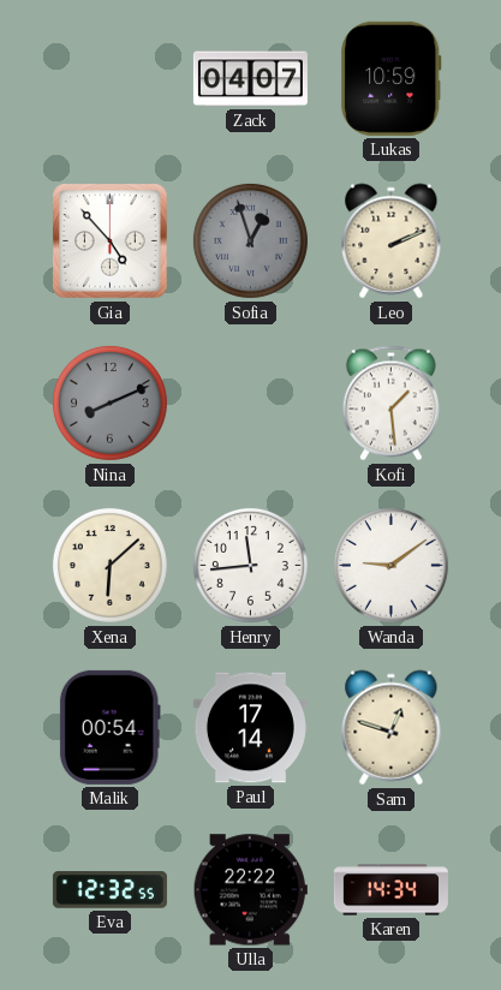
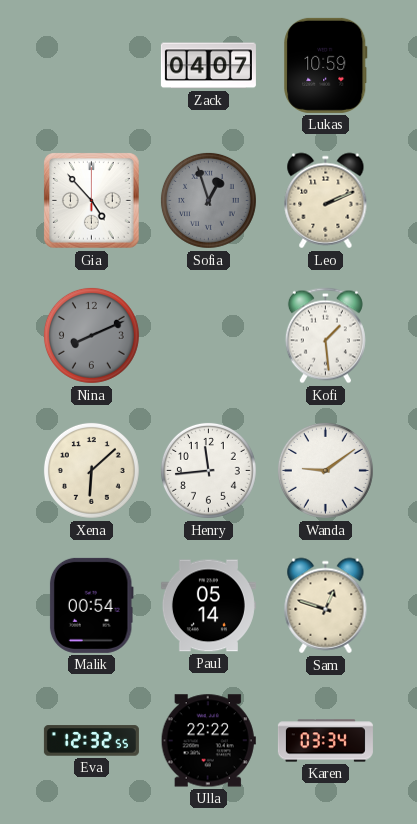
Paul: 17:14 -> 05:14
Karen: 14:34 -> 03:34
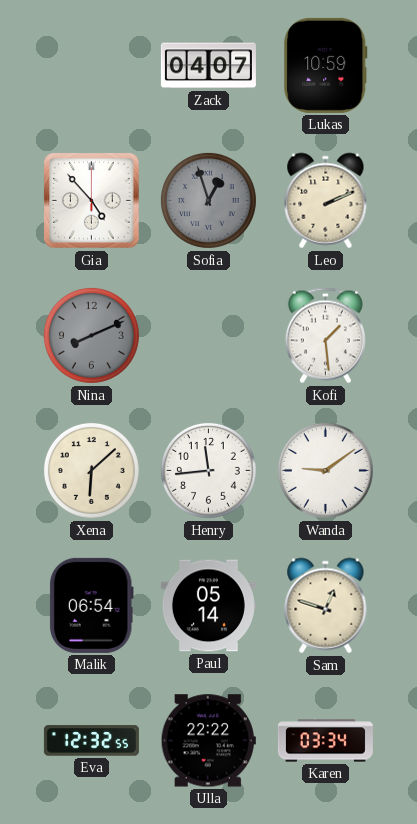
Malik: 00:54 -> 06:54
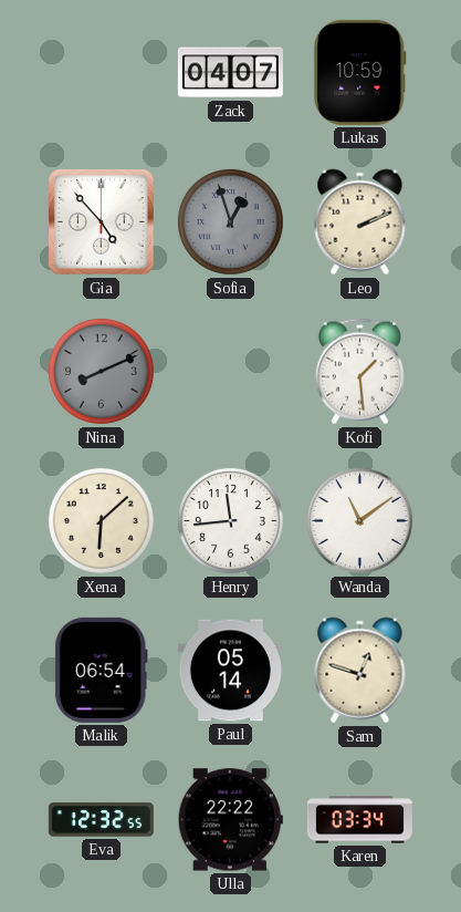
Wanda: 9:09 -> 11:09
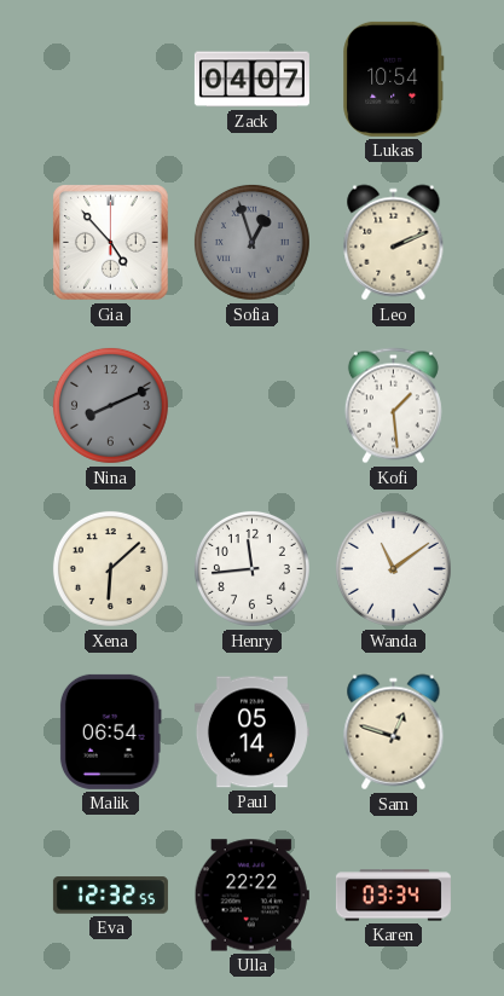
Lukas: 10:59 -> 10:54
